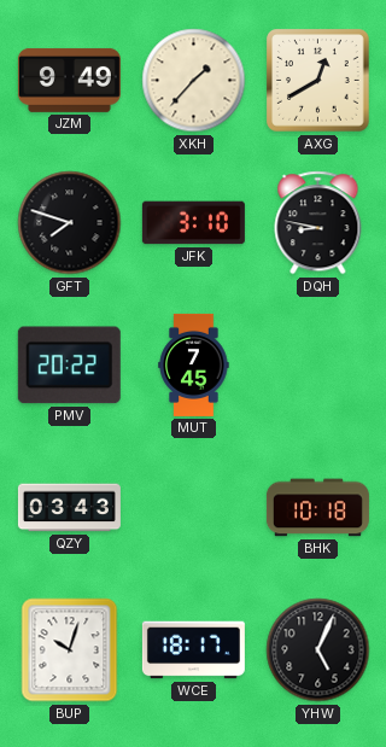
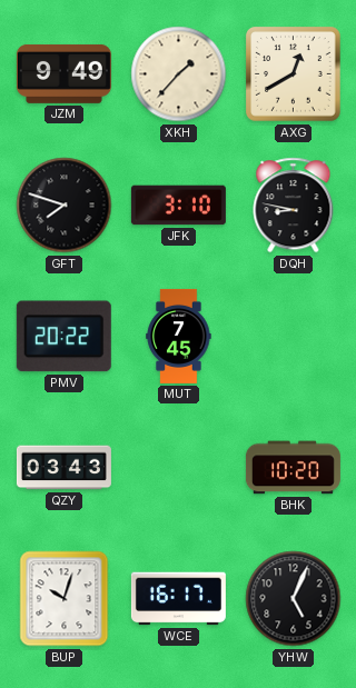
BHK: 10:18 -> 10:20
WCE: 18:17 -> 16:17
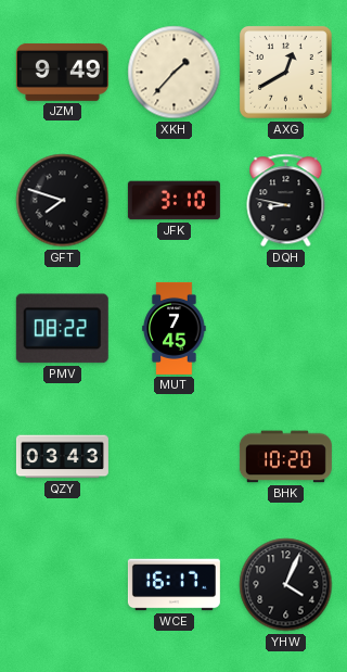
PMV: 20:22 -> 08:22
BUP: 10:03 -> none
YHW: 5:04 -> 4:04
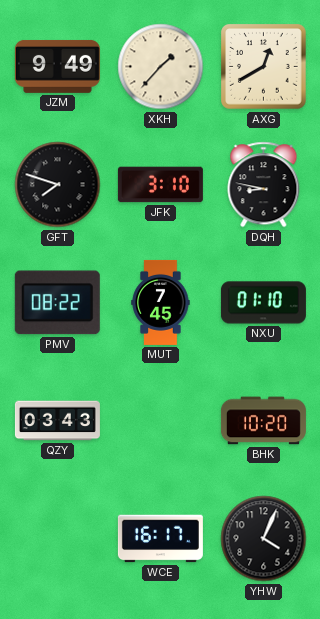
NXU: none -> 01:10
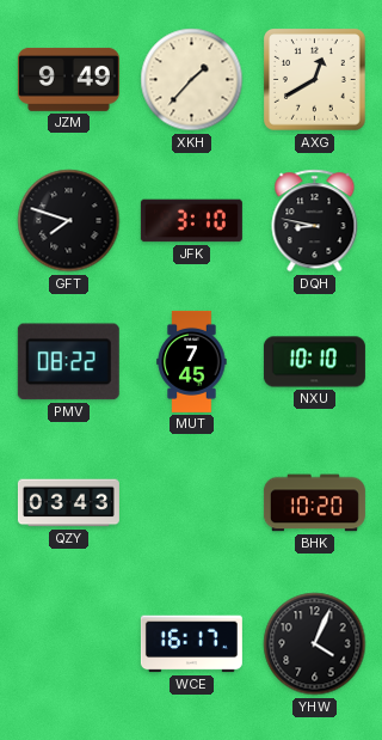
NXU: 01:10 -> 10:10
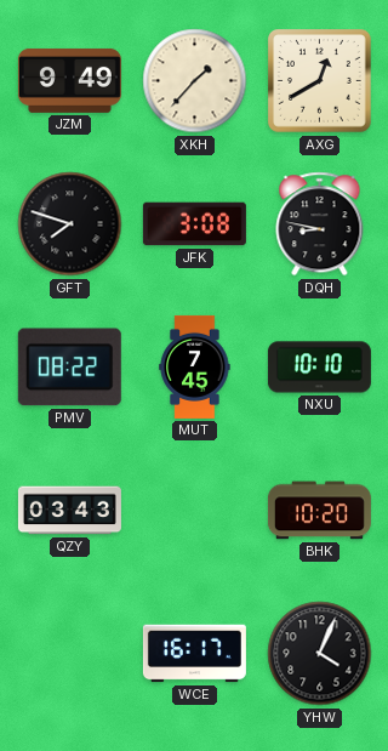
JFK: 3:10 -> 3:08
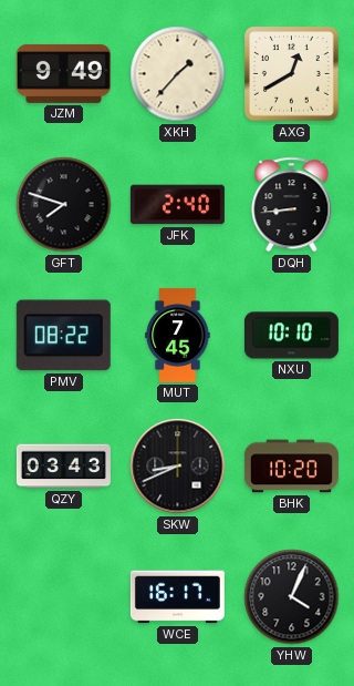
JFK: 3:08 -> 2:40
DQH: 8:47 -> 8:44
SKW: none -> 8:41
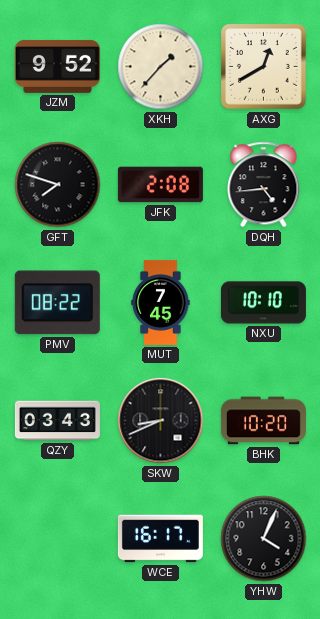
JZM: 9:49 -> 9:52
JFK: 2:40 -> 2:08
DQH: 8:44 -> 4:44
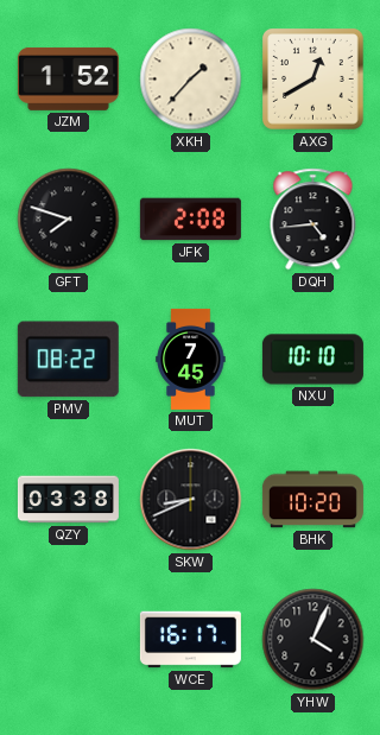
JZM: 9:52 -> 1:52
QZY: 03:43 -> 03:38
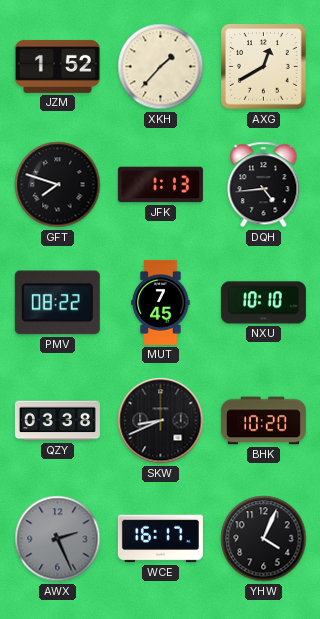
JFK: 2:08 -> 1:13
AWX: none -> 2:26
